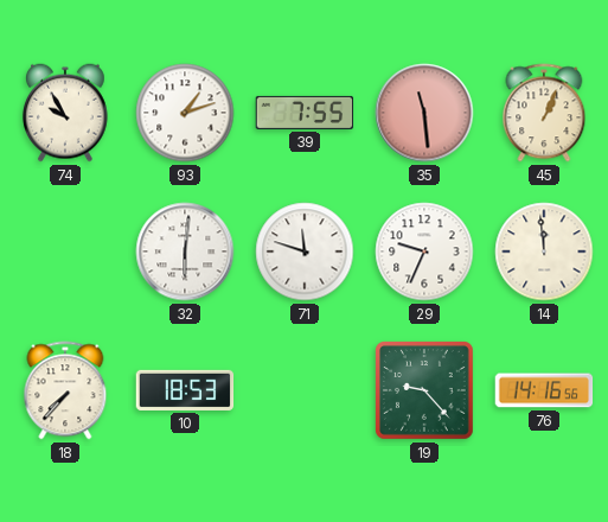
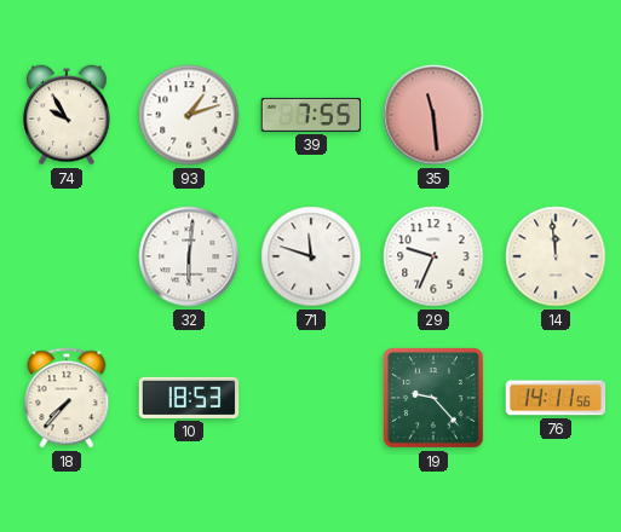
45: 1:04 -> none
76: 14:16 -> 14:11
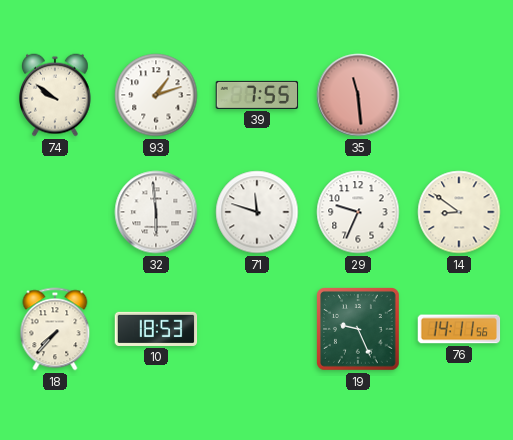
74: 9:55 -> 9:51
32: 6:01 -> 5:59
14: 11:59 -> 8:51
19: 9:23 -> 9:26
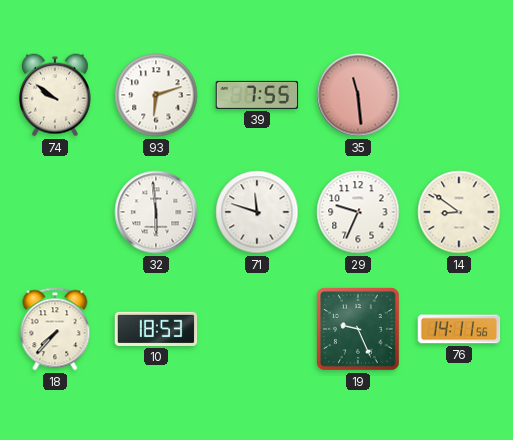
93: 1:12 -> 6:12
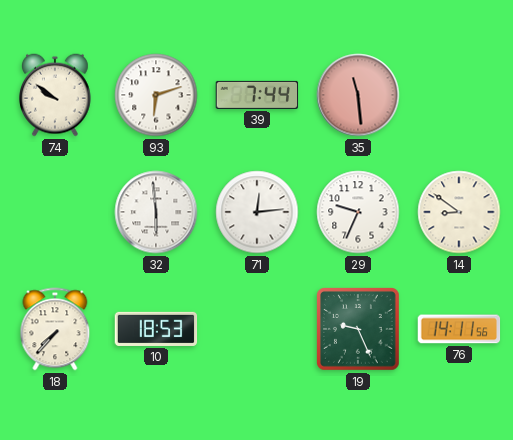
39: 7:55 -> 7:44
71: 11:48 -> 12:14
